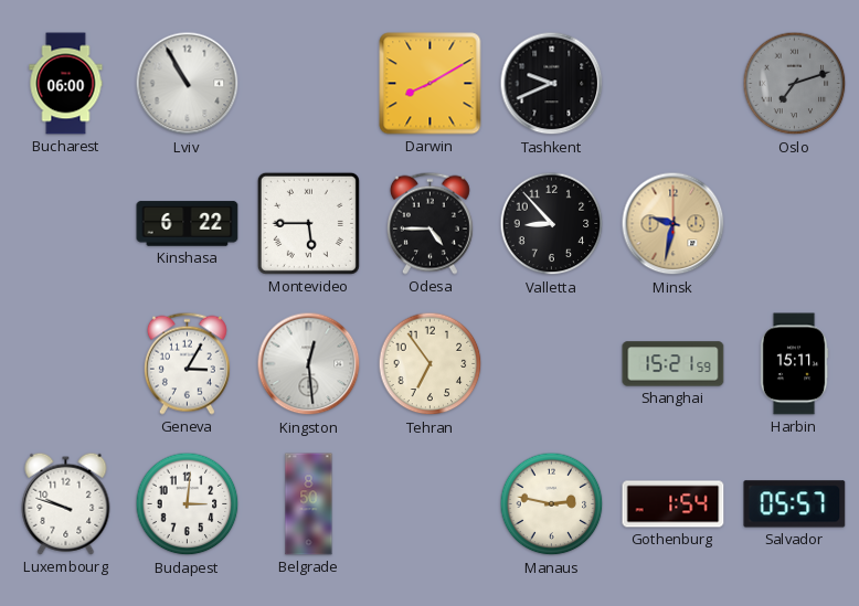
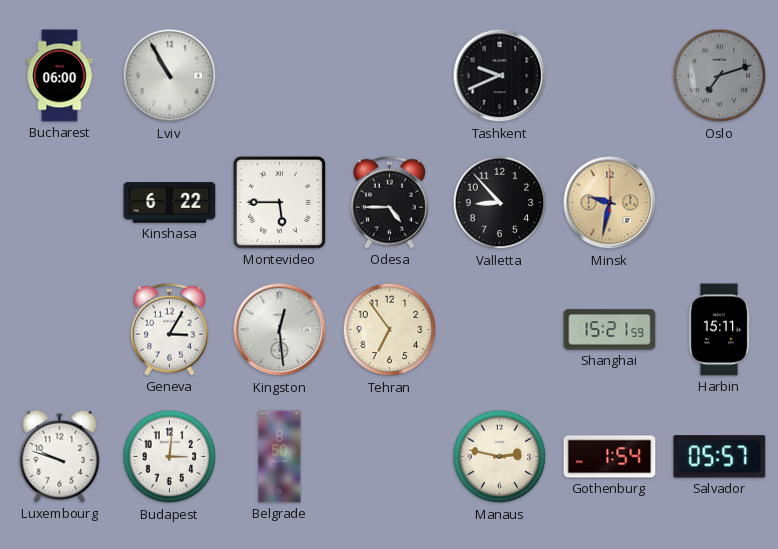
Darwin: 8:10 -> none
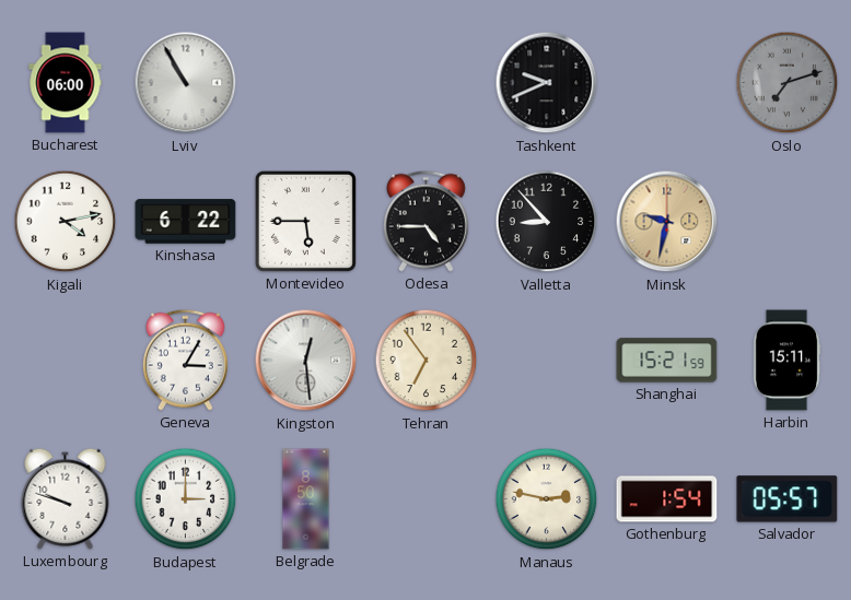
Kigali: none -> 4:13
Budapest: 3:01 -> 3:00
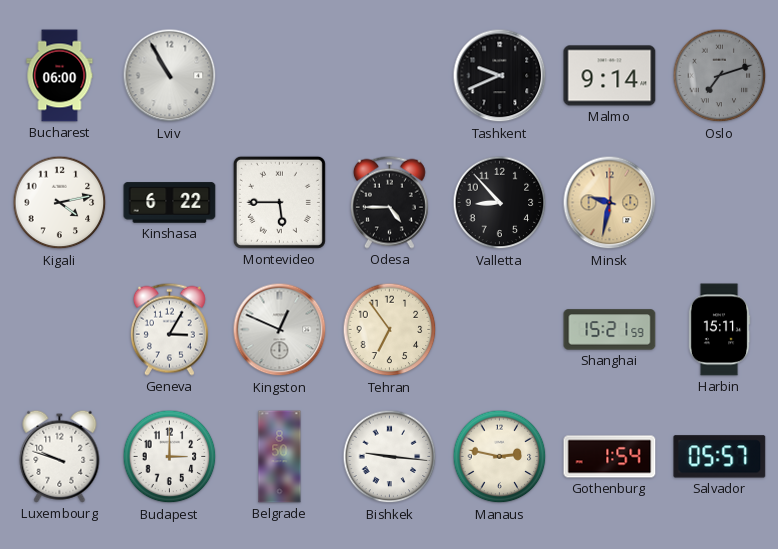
Malmo: none -> 9:14
Kingston: 12:29 -> 12:49
Bishkek: none -> 9:16
